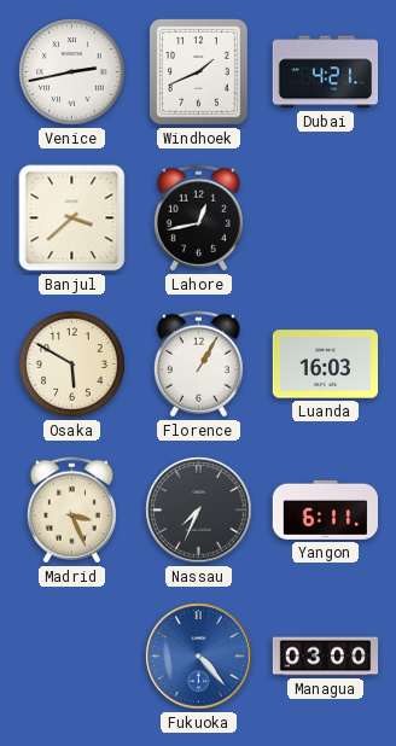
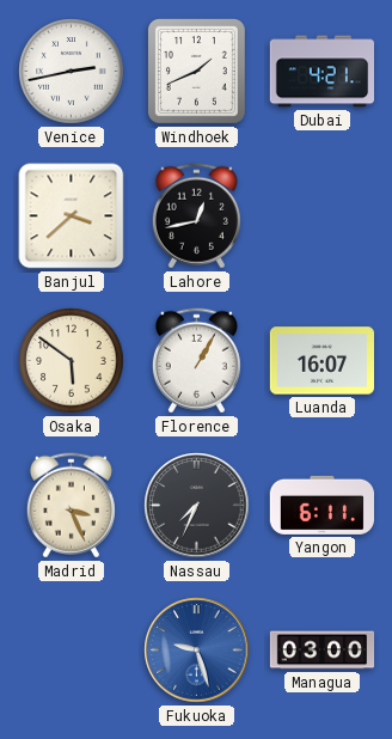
Osaka: 5:50 -> 5:51
Luanda: 16:03 -> 16:07
Fukuoka: 4:23 -> 9:27
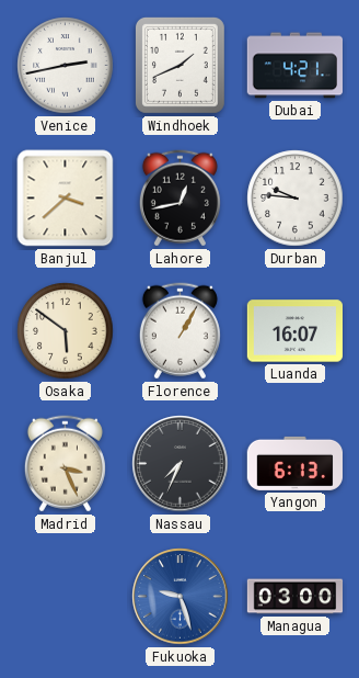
Durban: none -> 9:46
Yangon: 6:11 -> 6:13
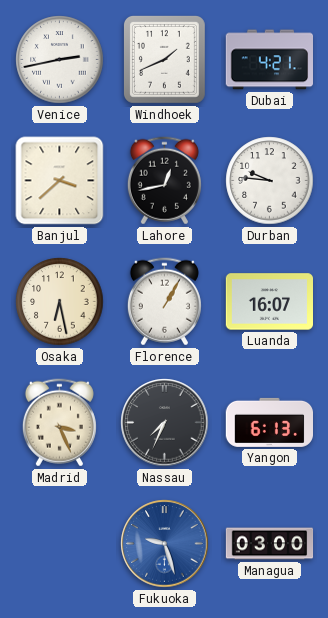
Osaka: 5:51 -> 6:28
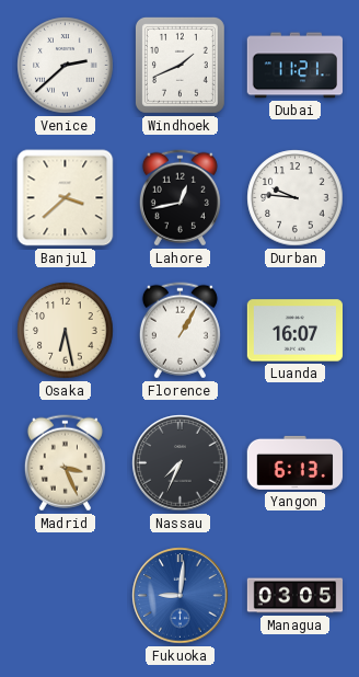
Venice: 2:43 -> 2:38
Dubai: 4:21 -> 11:21
Fukuoka: 9:27 -> 9:01
Managua: 03:00 -> 03:05
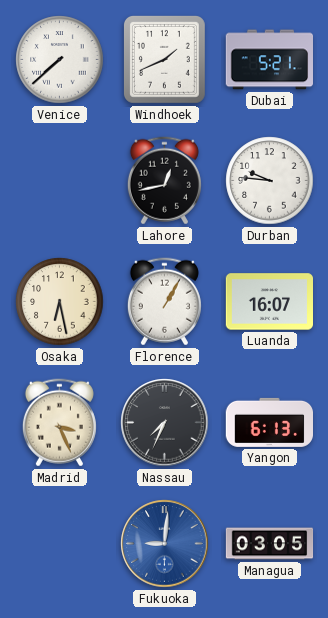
Venice: 2:38 -> 7:38
Dubai: 11:21 -> 5:21
Banjul: 3:38 -> none
